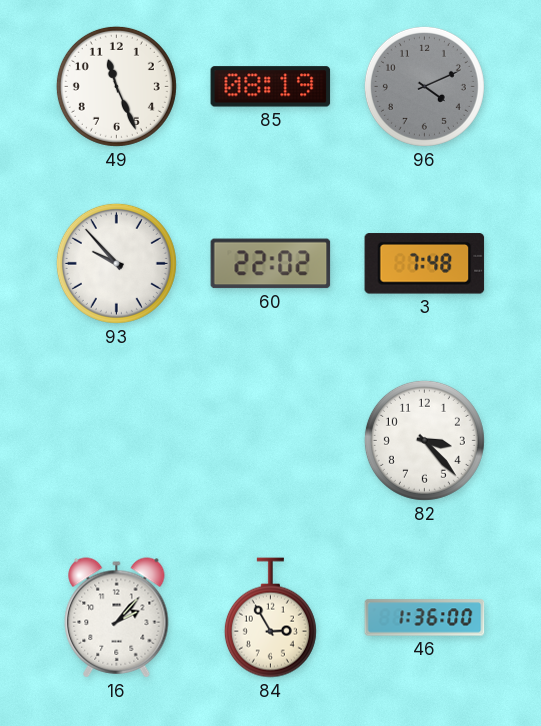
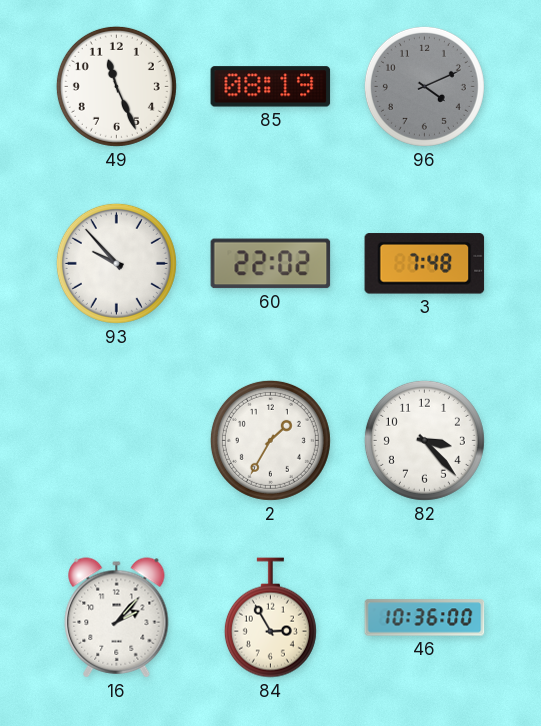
2: none -> 1:35
46: 1:36 -> 10:36
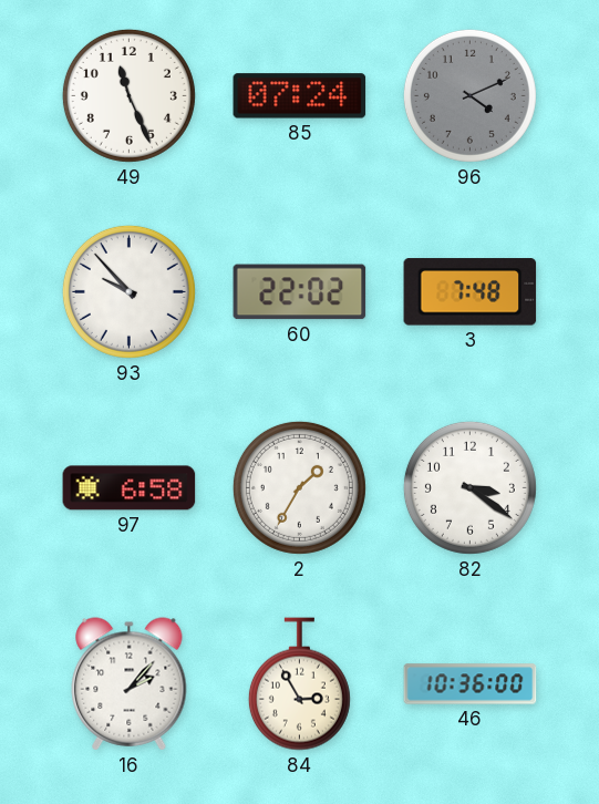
85: 08:19 -> 07:24
97: none -> 6:58
82: 3:23 -> 3:21
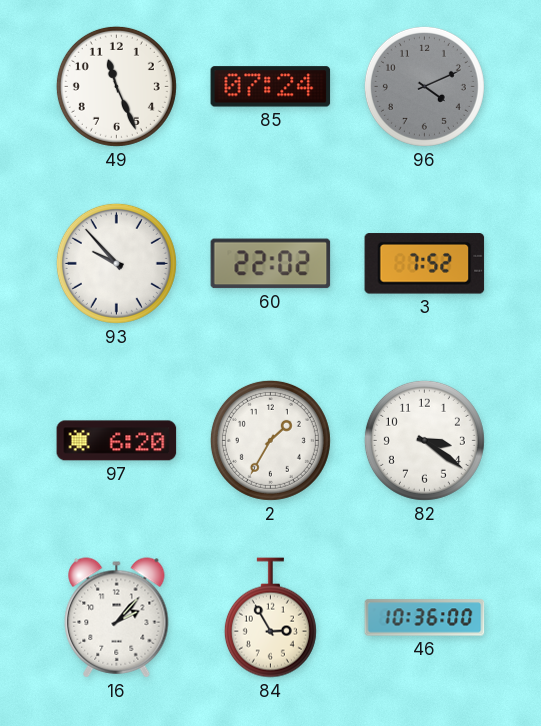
3: 7:48 -> 7:52
97: 6:58 -> 6:20
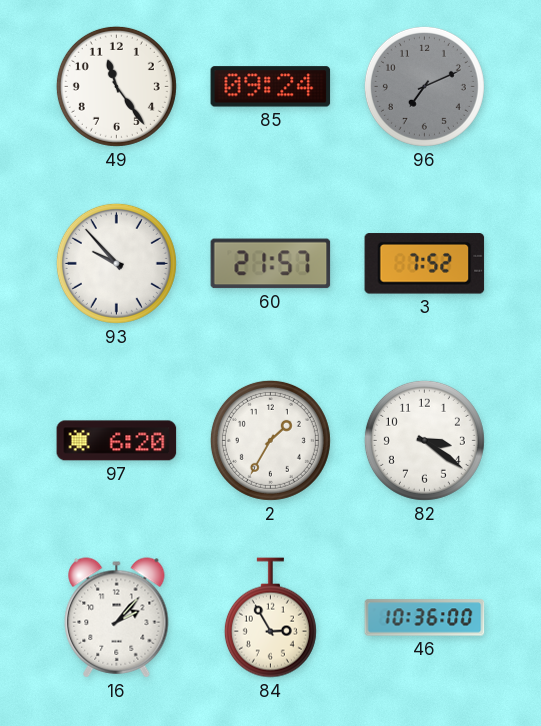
49: 11:26 -> 11:24
85: 07:24 -> 09:24
96: 4:11 -> 7:11
60: 22:02 -> 21:57
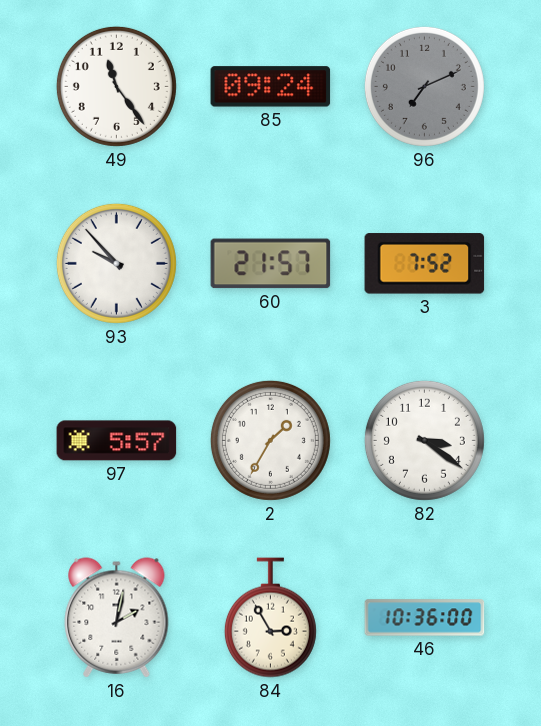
97: 6:20 -> 5:57
16: 2:07 -> 2:02
